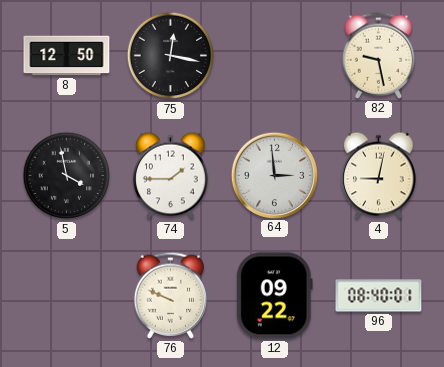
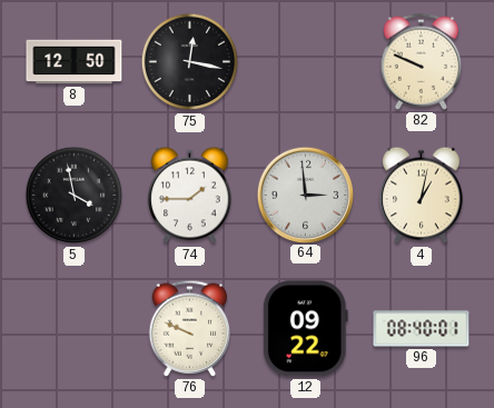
82: 9:28 -> 9:49
4: 9:02 -> 1:02
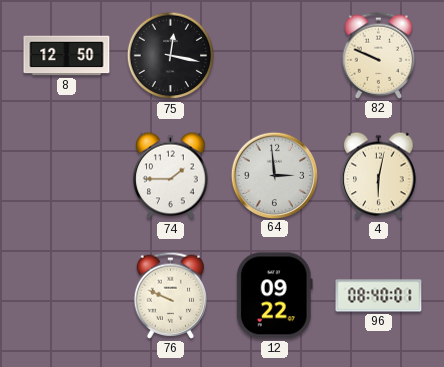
5: 3:58 -> none
4: 1:02 -> 6:02
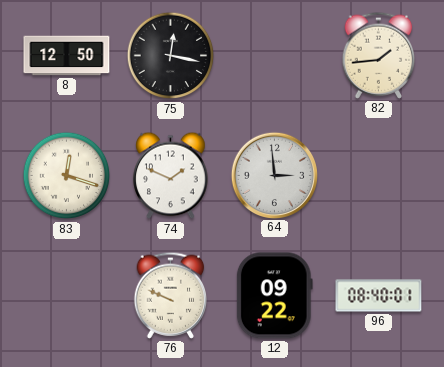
82: 9:49 -> 1:44
83: none -> 12:18
74: 1:45 -> 1:49
4: 6:02 -> none
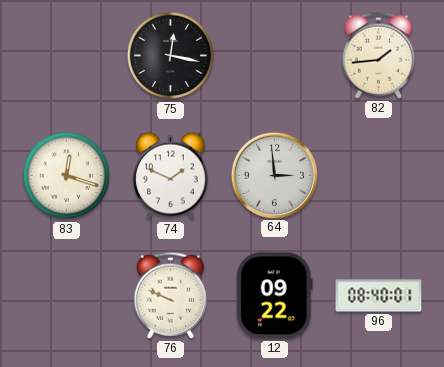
8: 12:50 -> none
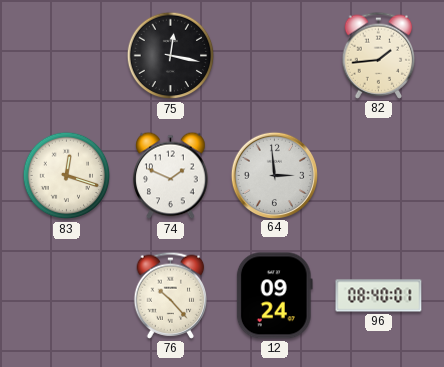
76: 9:49 -> 10:23
12: 09:22 -> 09:24
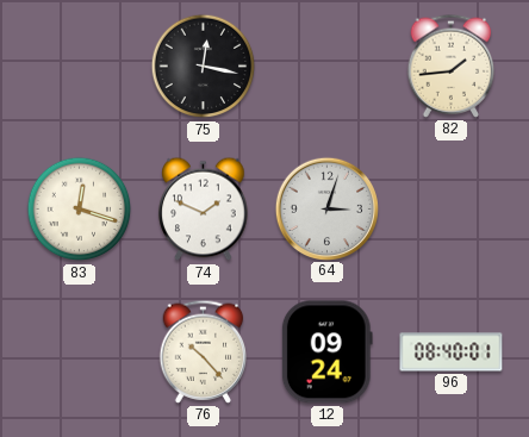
64: 2:59 -> 3:03
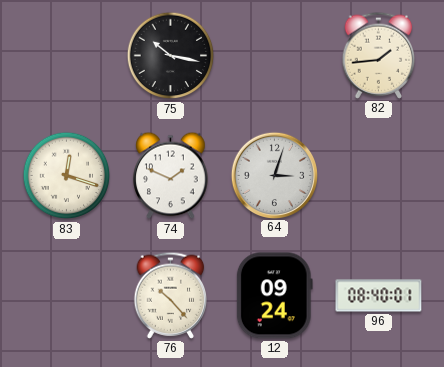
75: 12:17 -> 10:17
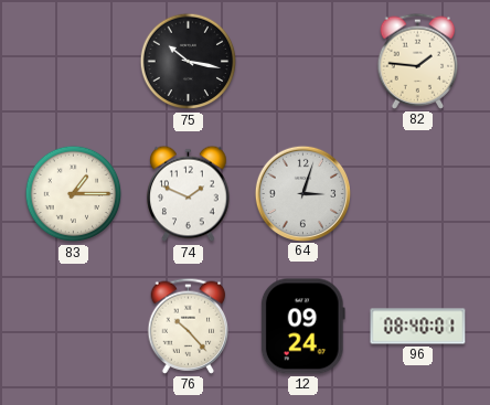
82: 1:44 -> 1:46
83: 12:18 -> 1:15
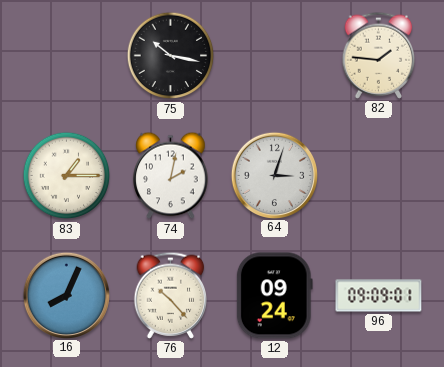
74: 1:49 -> 2:02
16: none -> 8:04
96: 08:40 -> 09:09
